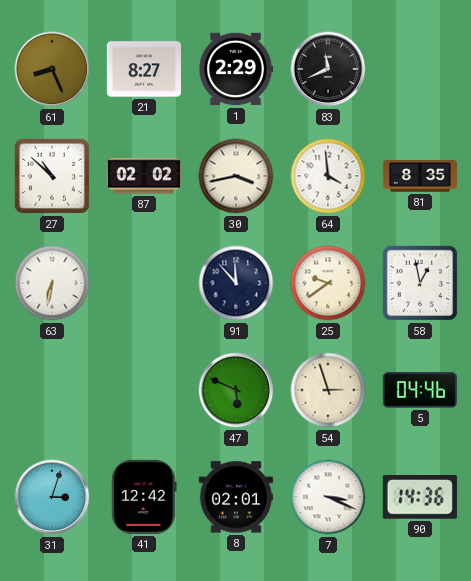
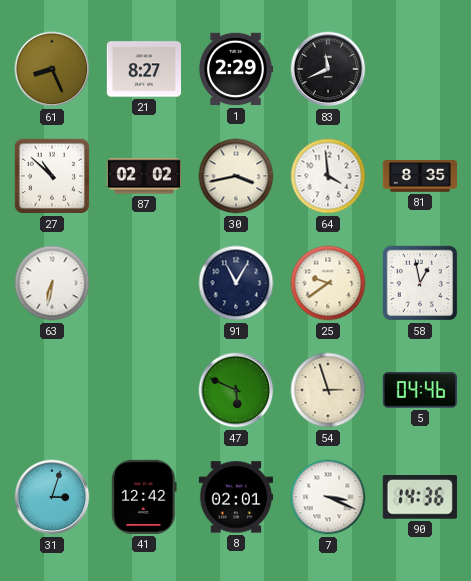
91: 11:53 -> 11:05
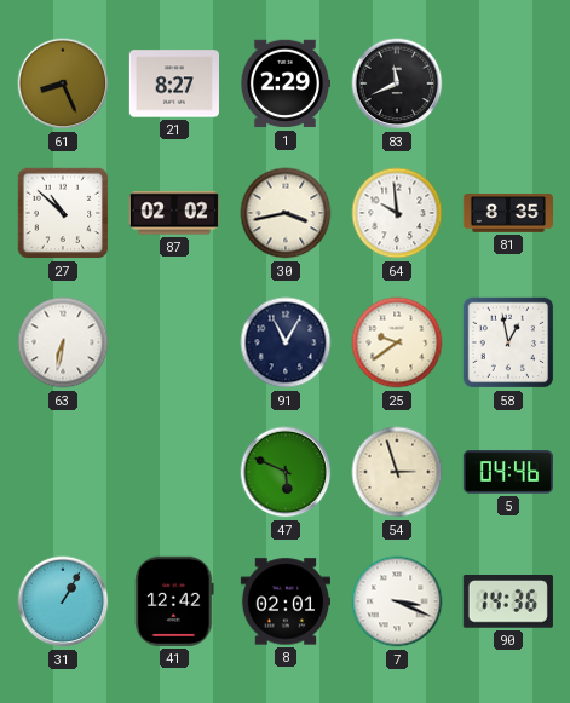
64: 3:59 -> 9:59
31: 3:03 -> 1:05
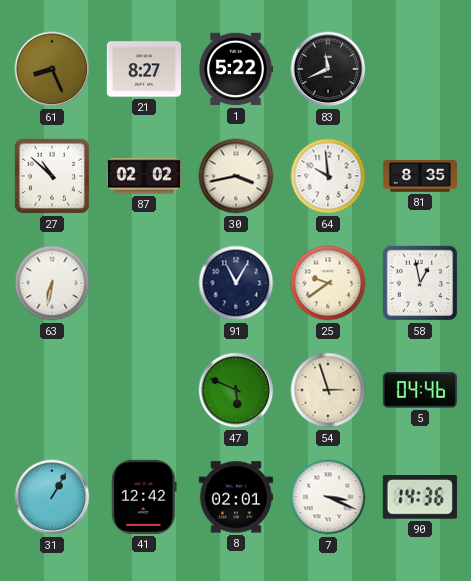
1: 2:29 -> 5:22
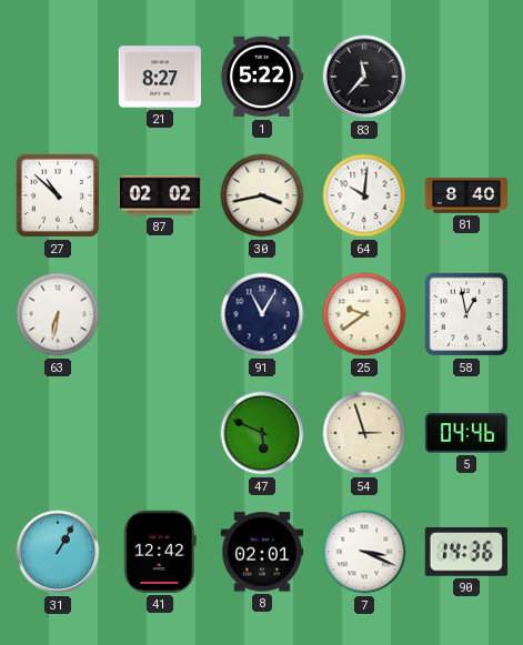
61: 8:26 -> none
83: 11:41 -> 11:37
64: 9:59 -> 10:01
81: 8:35 -> 8:40
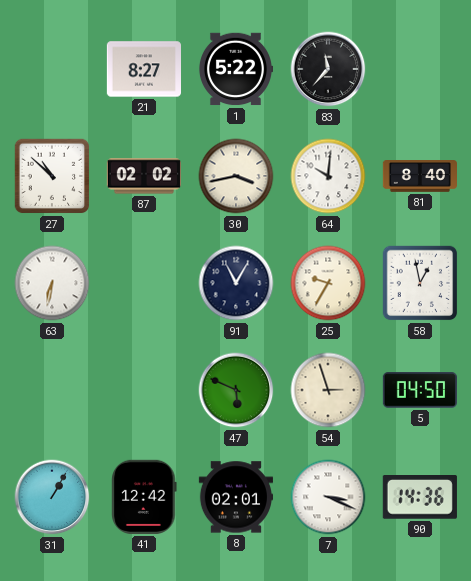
25: 9:39 -> 9:35
5: 04:46 -> 04:50
